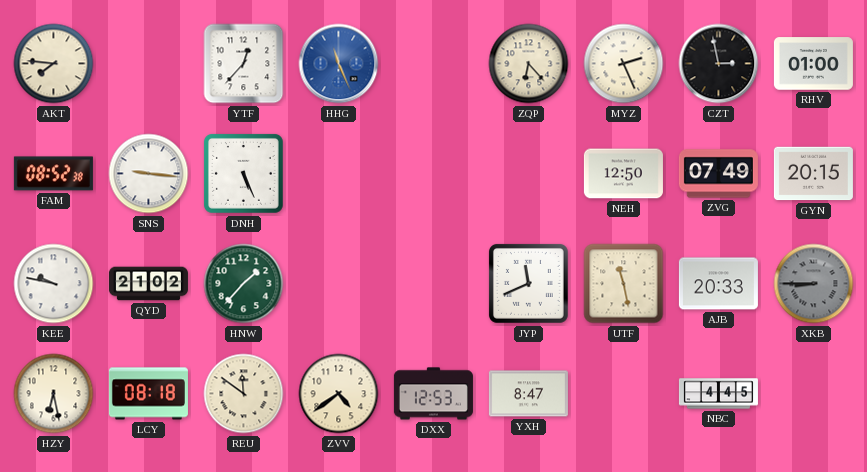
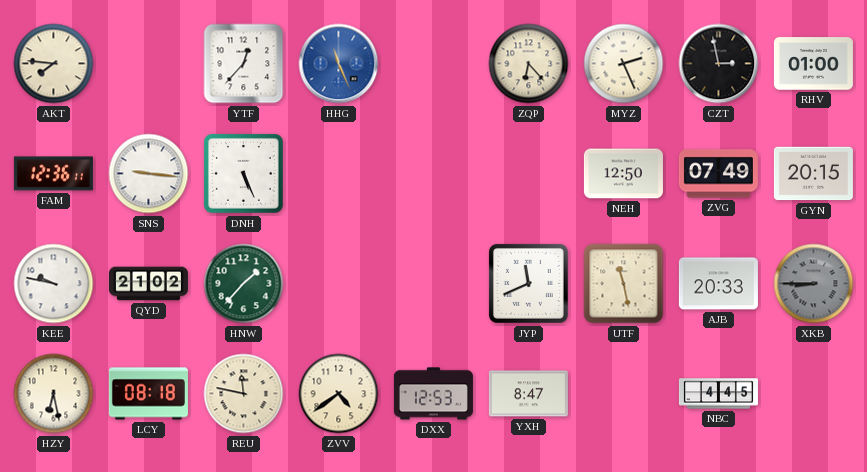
FAM: 08:52 -> 12:36
REU: 11:51 -> 11:47
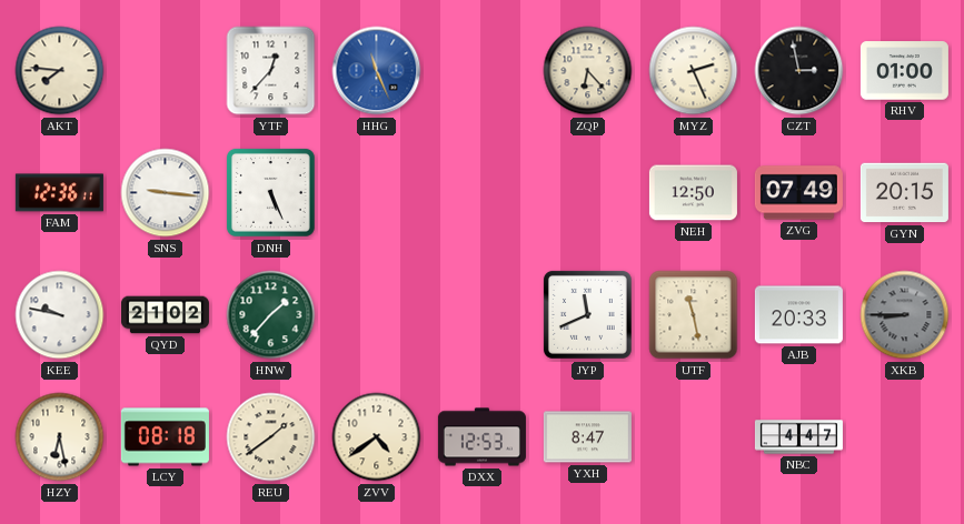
REU: 11:47 -> 1:39
NBC: 4:45 -> 4:47
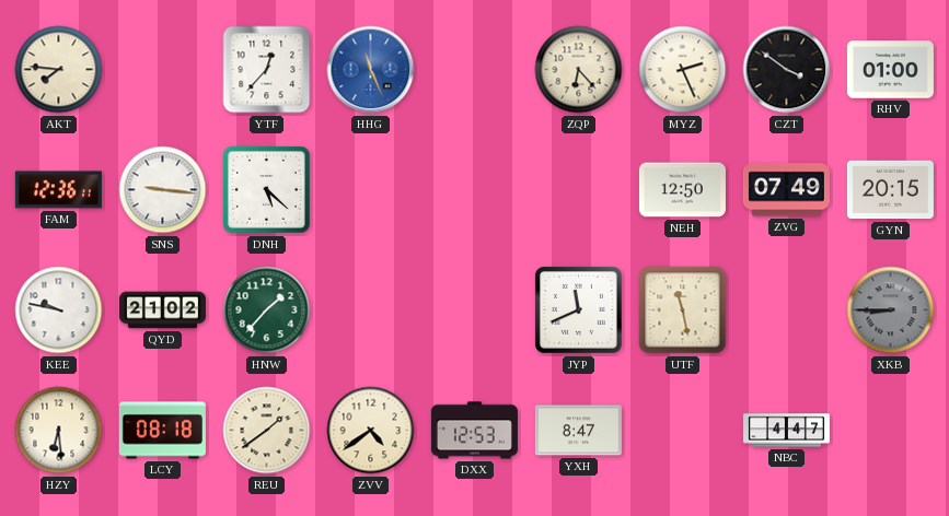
CZT: 2:58 -> 3:51
DNH: 5:26 -> 5:22
AJB: 20:33 -> none
HZY: 6:28 -> 6:29
